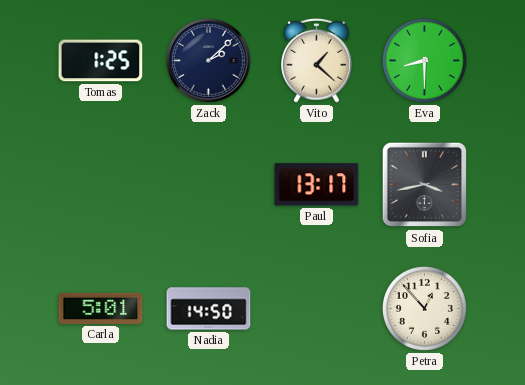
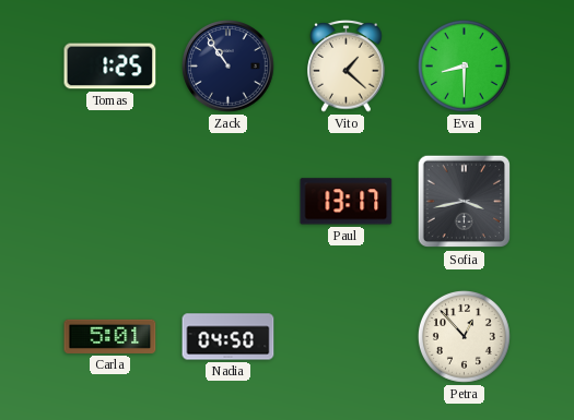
Zack: 2:08 -> 10:54
Nadia: 14:50 -> 04:50
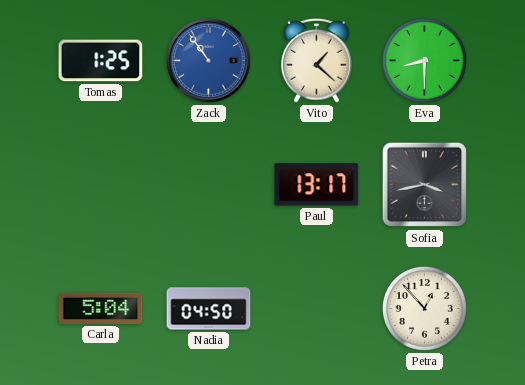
Zack dial: navy -> blue
Carla: 5:01 -> 5:04
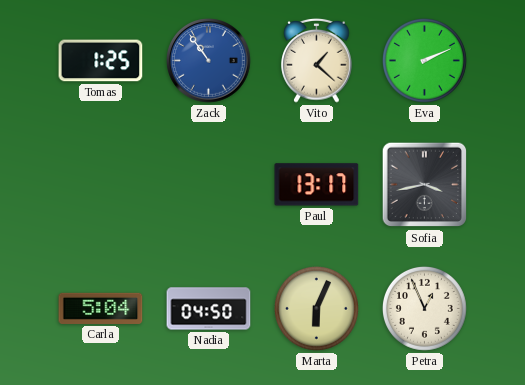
Eva: 8:30 -> 2:11
Marta: none -> 6:04
Petra: 12:53 -> 12:56
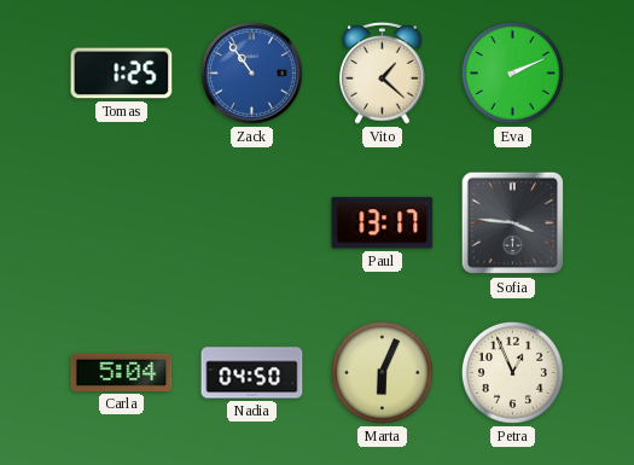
Sofia: 3:43 -> 3:46
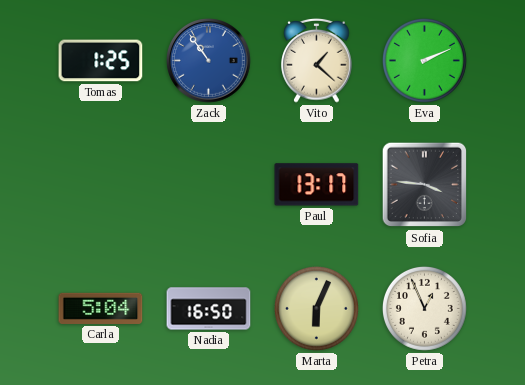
Nadia: 04:50 -> 16:50
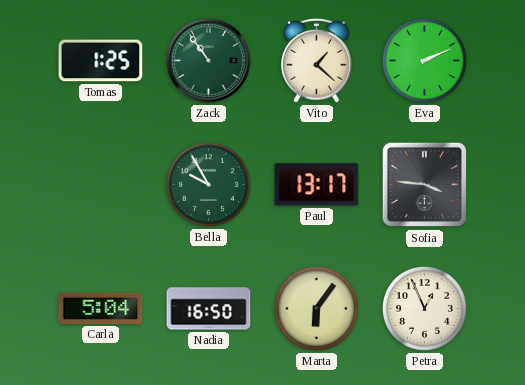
Zack dial: blue -> green
Bella: none -> 9:55
Marta: 6:04 -> 6:06
